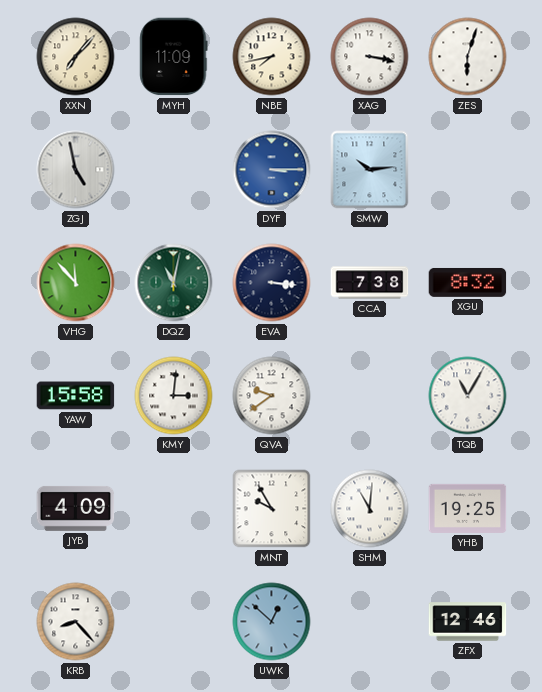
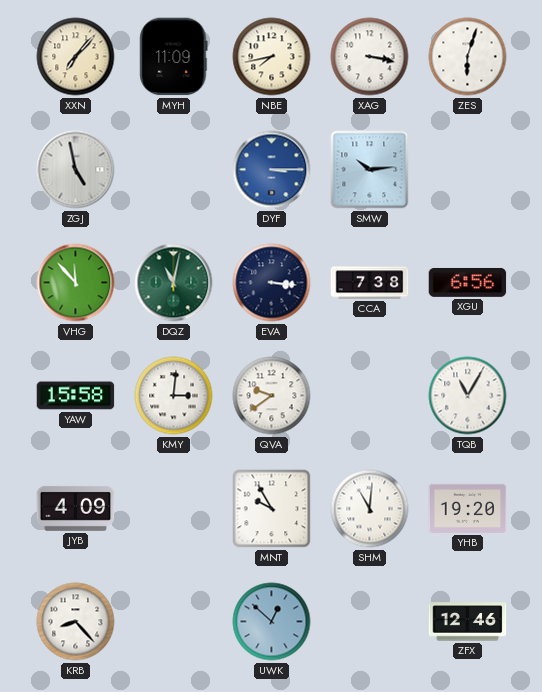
XGU: 8:32 -> 6:56
YHB: 19:25 -> 19:20
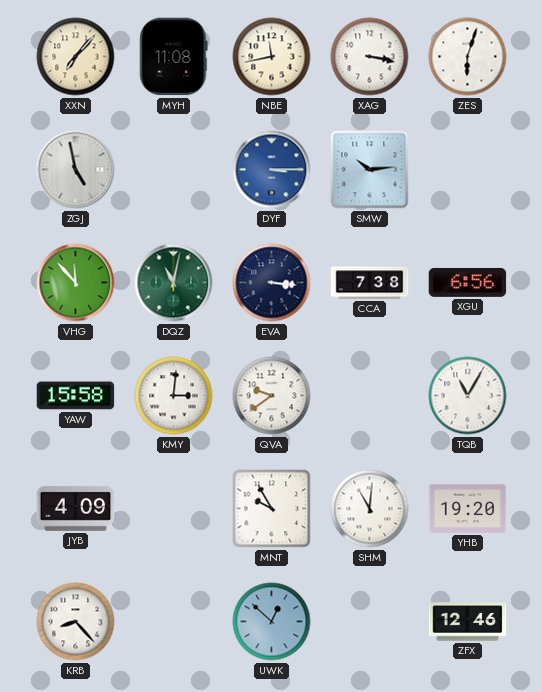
MYH: 11:09 -> 11:08
NBE: 7:43 -> 11:43
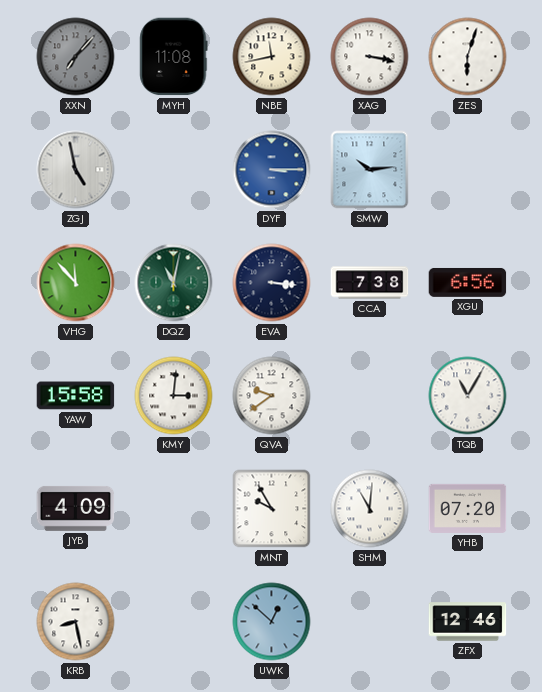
XXN dial: cream -> grey
YHB: 19:20 -> 07:20
KRB: 8:23 -> 8:28
